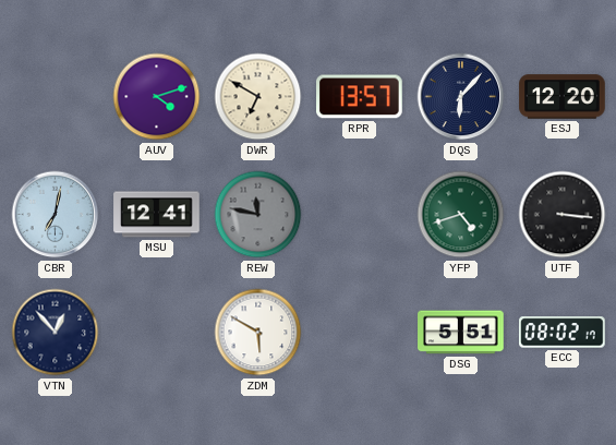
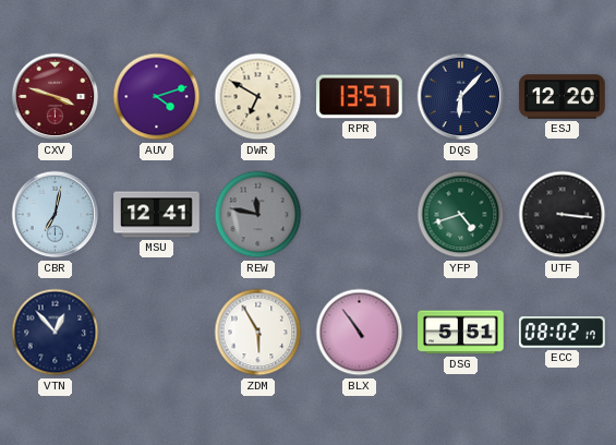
CXV: none -> 3:48
ZDM: 5:50 -> 5:55
BLX: none -> 10:54
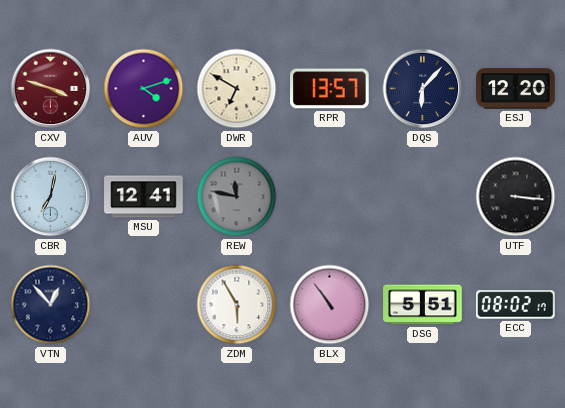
YFP: 4:42 -> none
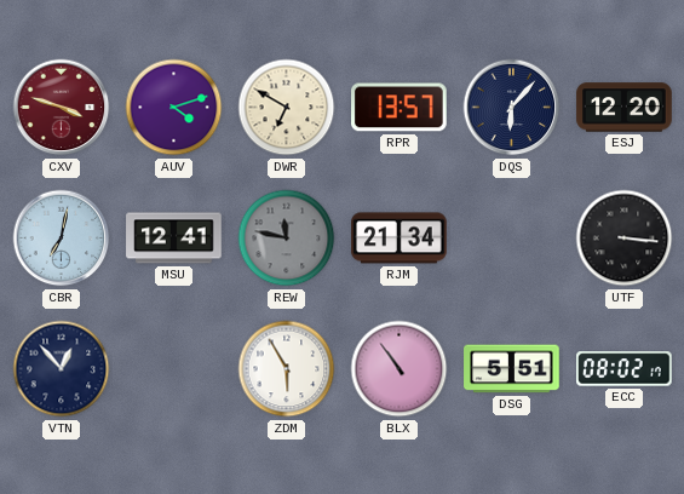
RJM: none -> 21:34
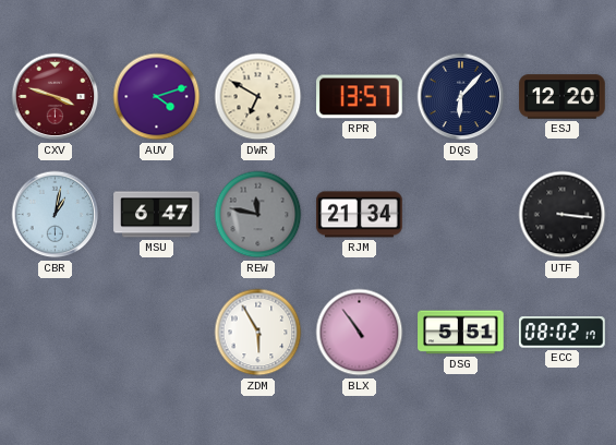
CBR: 7:02 -> 1:02
MSU: 12:41 -> 6:47
VTN: 12:53 -> none
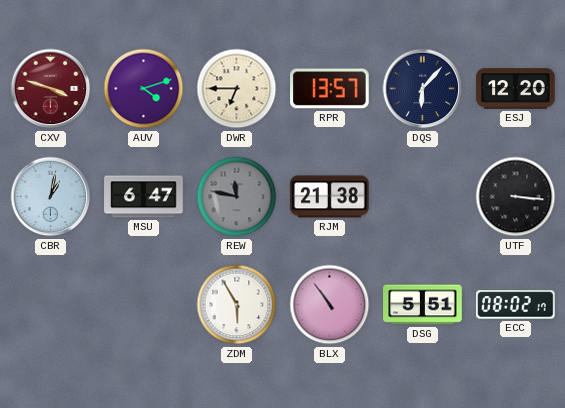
DWR: 6:50 -> 6:45
RJM: 21:34 -> 21:38
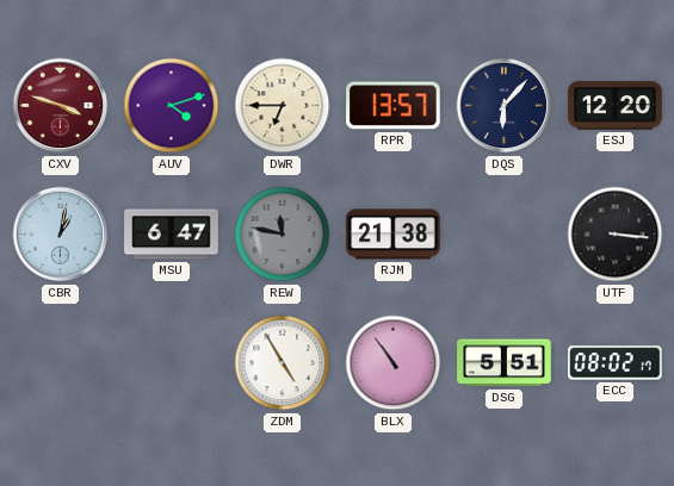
ZDM: 5:55 -> 4:55
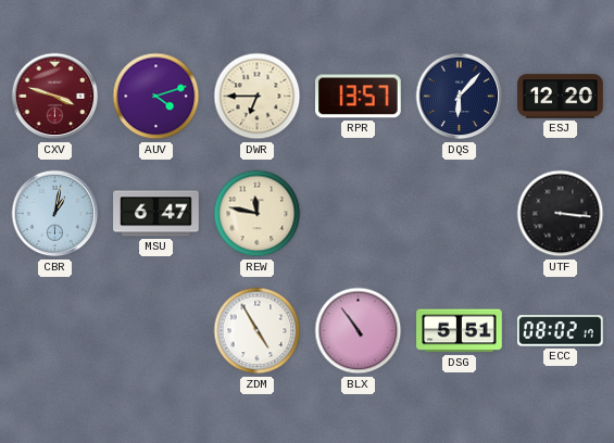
REW dial: grey -> cream
RJM: 21:38 -> none
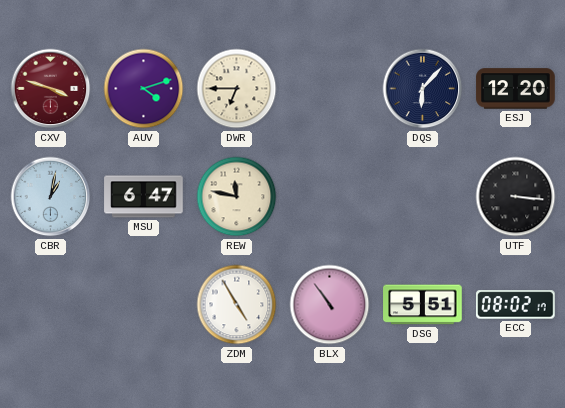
RPR: 13:57 -> none
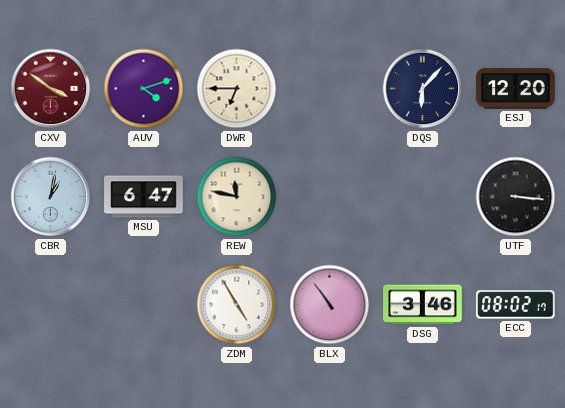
CXV: 3:48 -> 3:51
DSG: 5:51 -> 3:46
